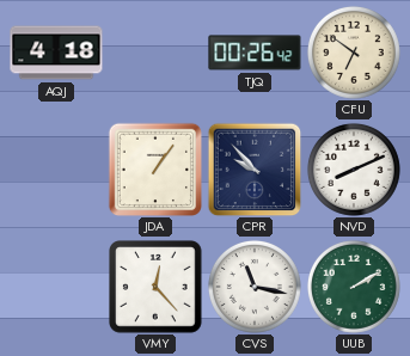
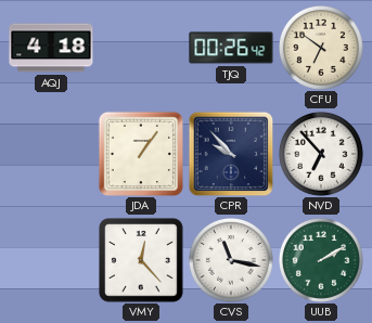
NVD: 8:11 -> 6:53
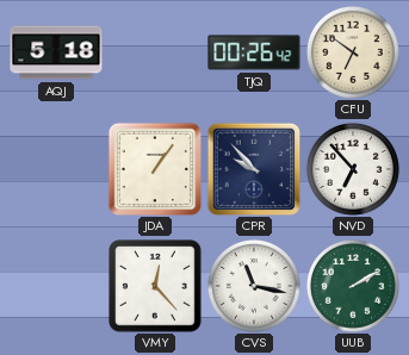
AQJ: 4:18 -> 5:18
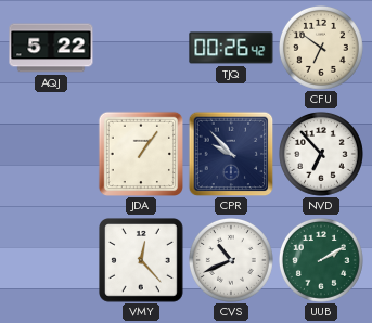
AQJ: 5:18 -> 5:22
CVS: 11:17 -> 10:41
